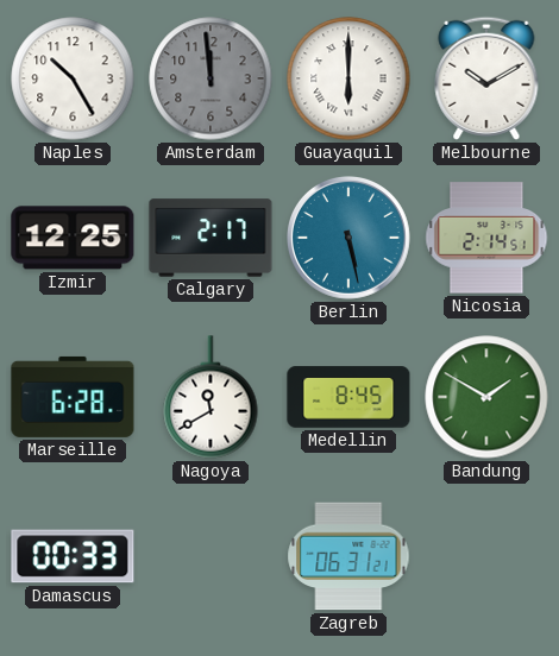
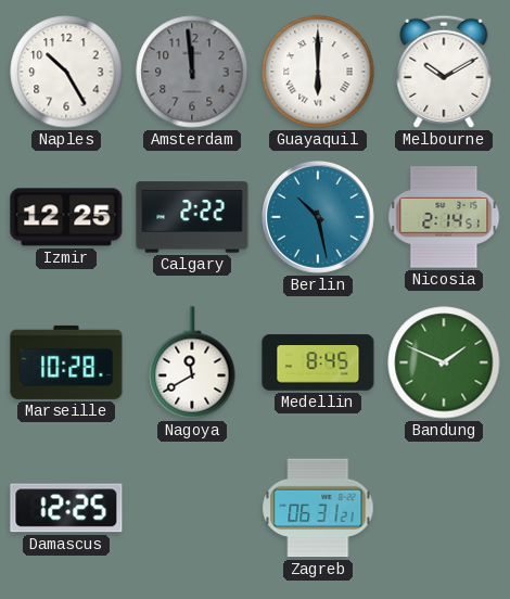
Calgary: 2:17 -> 2:22
Berlin: 5:28 -> 10:28
Marseille: 6:28 -> 10:28
Bandung: 1:50 -> 1:49
Damascus: 00:33 -> 12:25
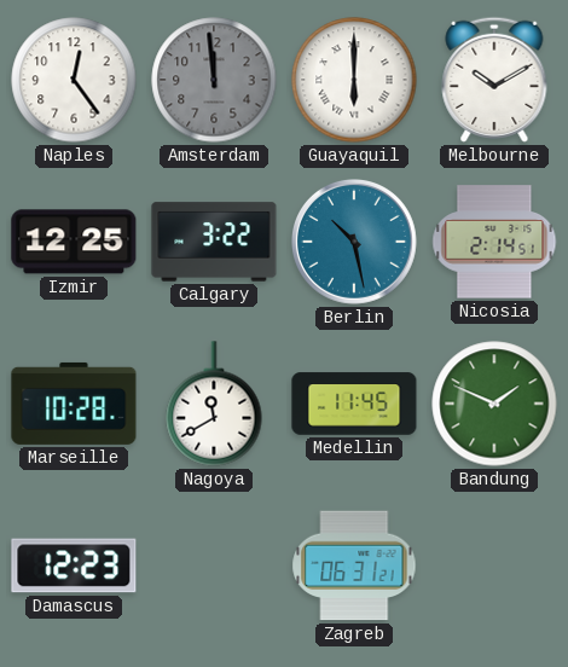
Naples: 10:25 -> 12:24
Calgary: 2:22 -> 3:22
Medellin: 8:45 -> 11:45
Damascus: 12:25 -> 12:23
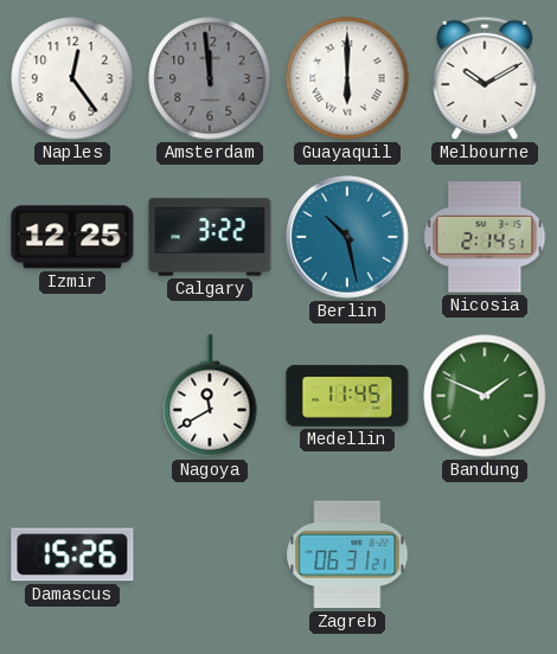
Marseille: 10:28 -> none
Damascus: 12:23 -> 15:26
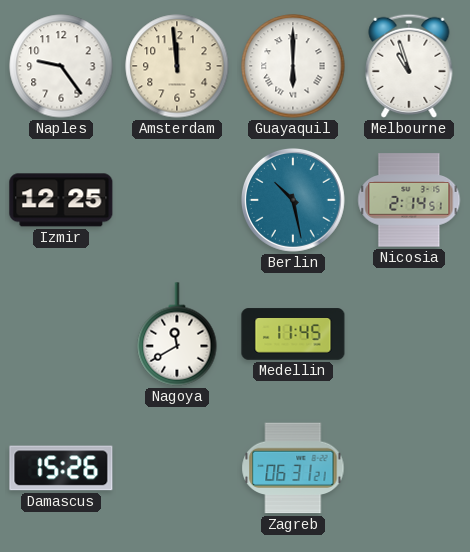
Naples: 12:24 -> 9:24
Amsterdam dial: grey -> cream
Melbourne: 10:10 -> 10:57
Calgary: 3:22 -> none
Bandung: 1:49 -> none
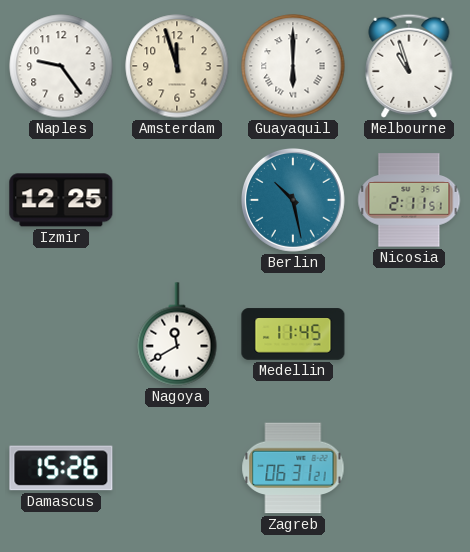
Amsterdam: 11:59 -> 11:57
Nicosia: 2:14 -> 2:11
